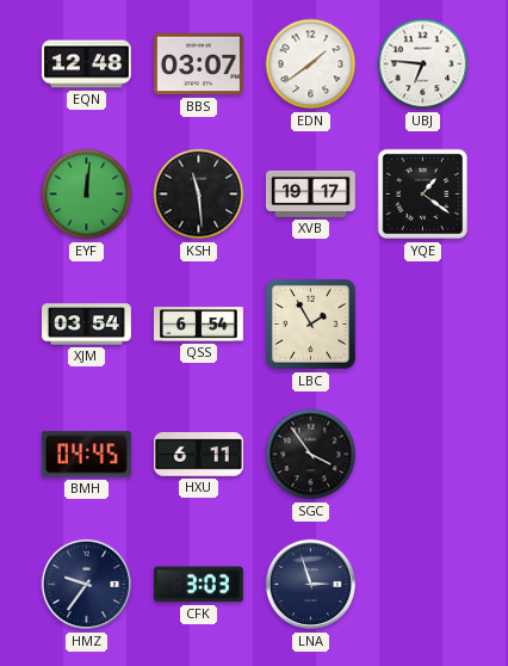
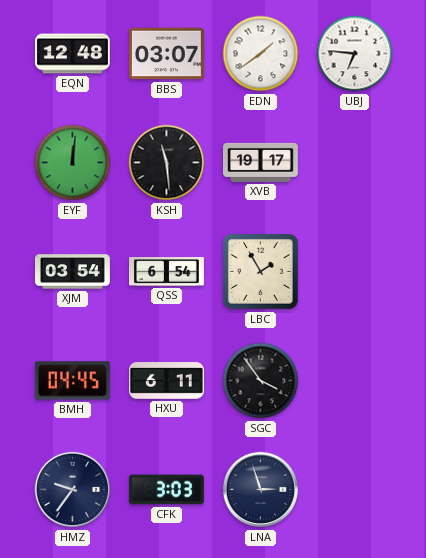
YQE: 1:21 -> none
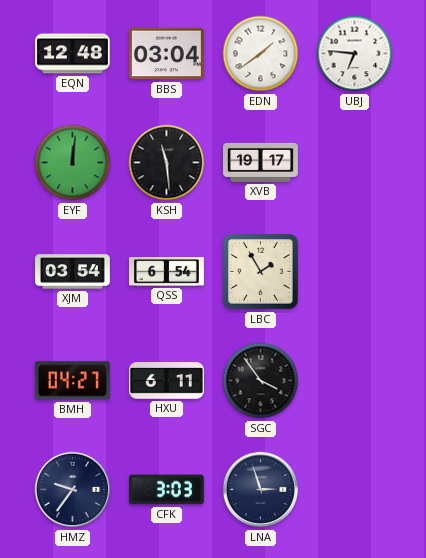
BBS: 03:07 -> 03:04
BMH: 04:45 -> 04:27
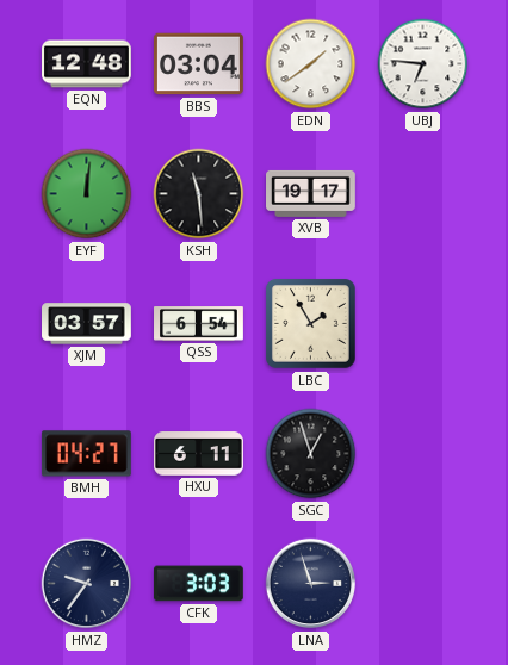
XJM: 03:54 -> 03:57
SGC: 3:54 -> 12:57
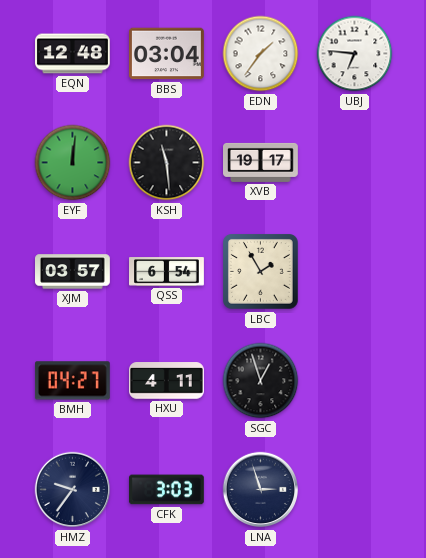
EDN: 1:39 -> 1:36
HXU: 6:11 -> 4:11
